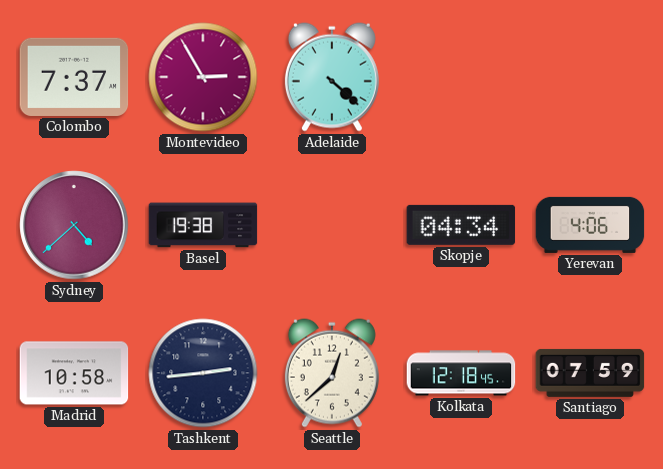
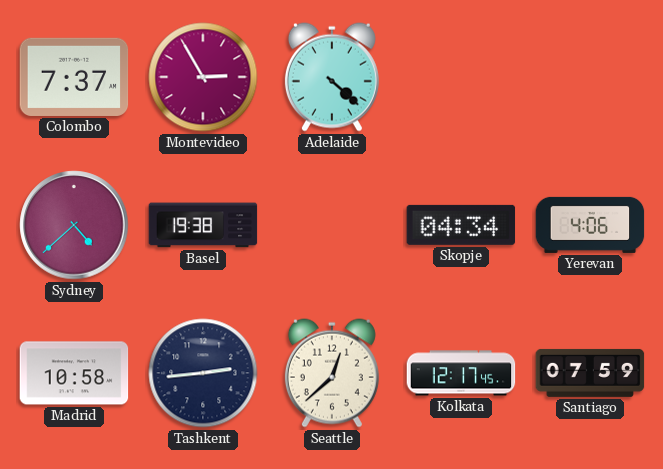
Kolkata: 12:18 -> 12:17
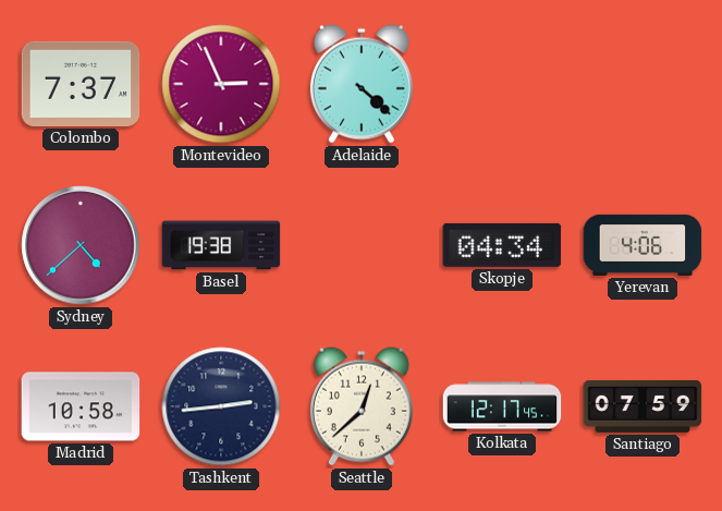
Montevideo: 2:55 -> 2:56
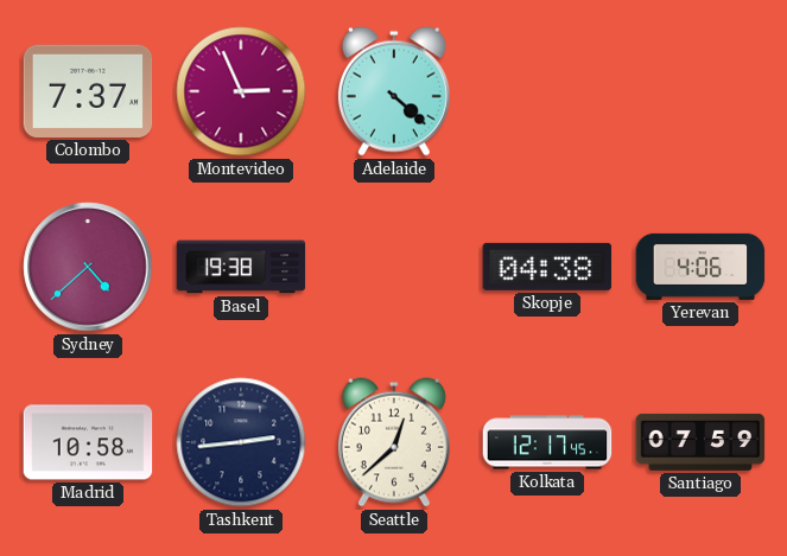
Skopje: 04:34 -> 04:38
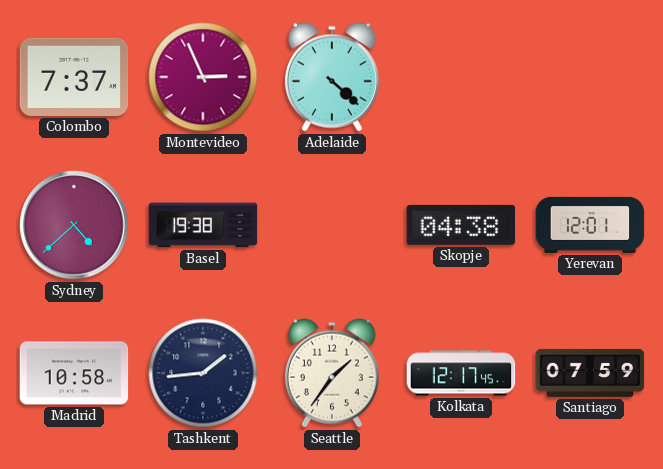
Yerevan: 4:06 -> 12:01
Tashkent: 2:44 -> 1:44
Seattle: 12:38 -> 1:36
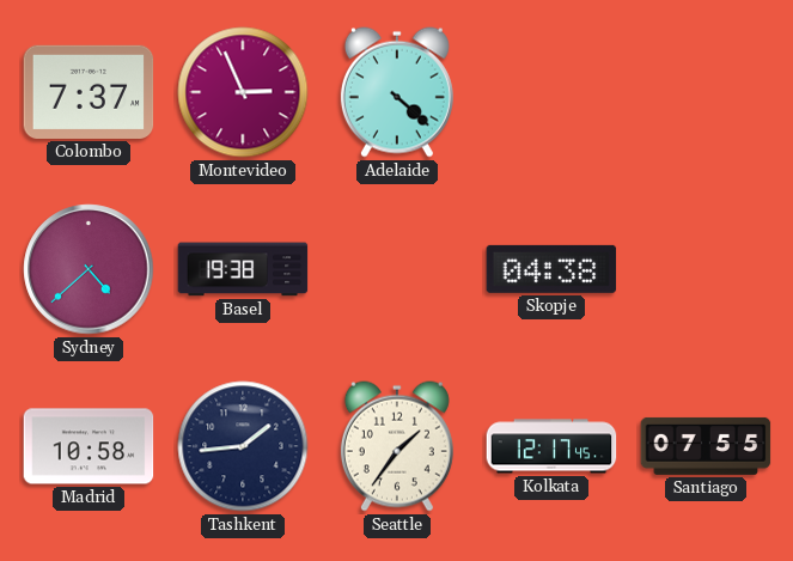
Yerevan: 12:01 -> none
Santiago: 07:59 -> 07:55
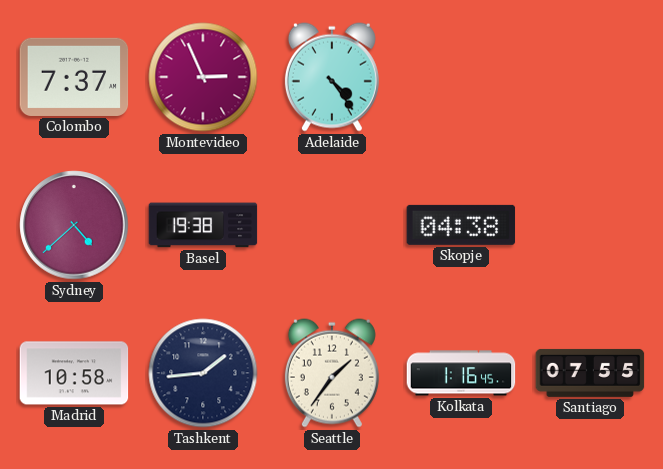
Adelaide: 4:22 -> 4:24
Kolkata: 12:17 -> 1:16
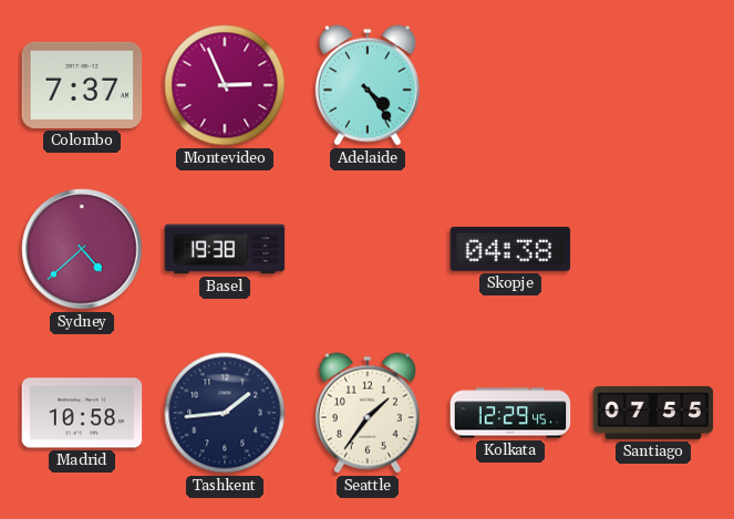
Kolkata: 1:16 -> 12:29
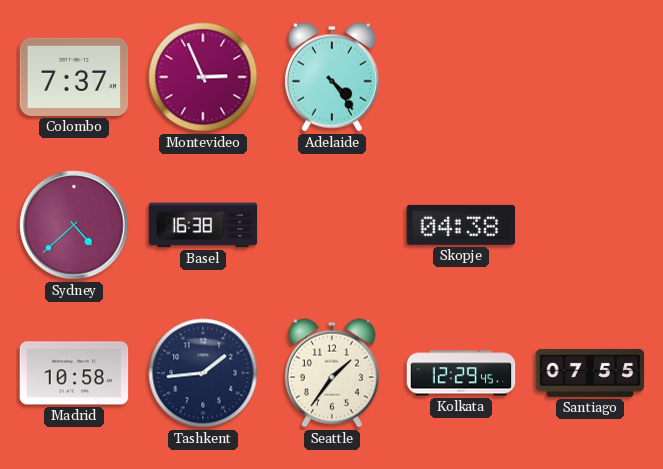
Basel: 19:38 -> 16:38
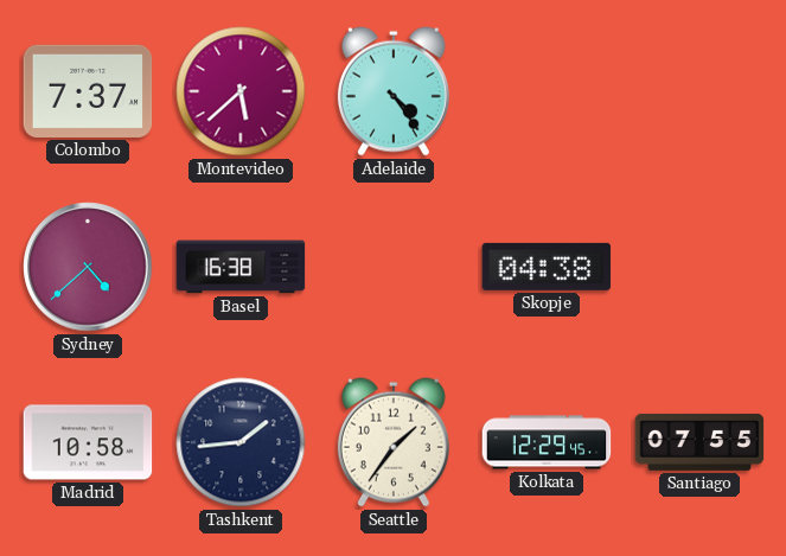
Montevideo: 2:56 -> 5:38
